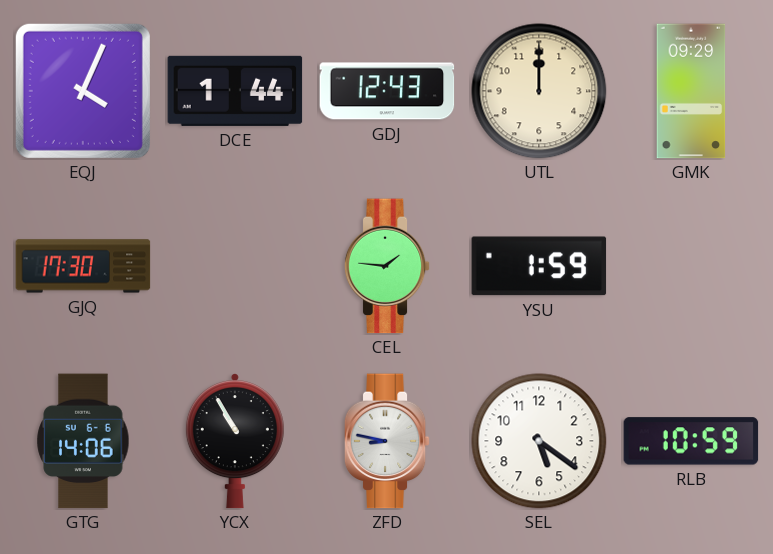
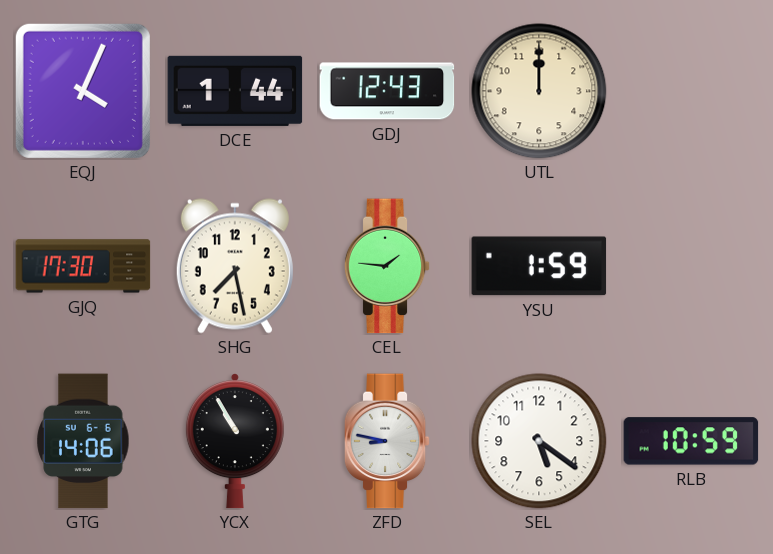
GMK: 09:29 -> none
SHG: none -> 7:28
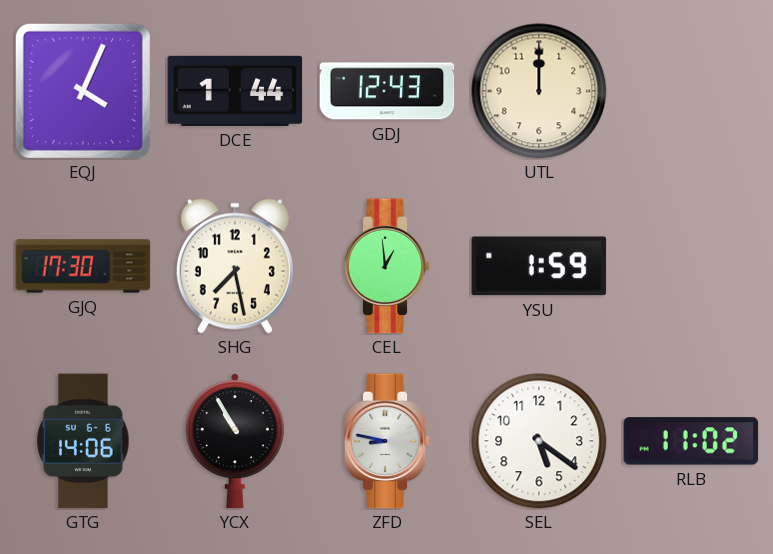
CEL: 1:46 -> 12:59
RLB: 10:59 -> 11:02
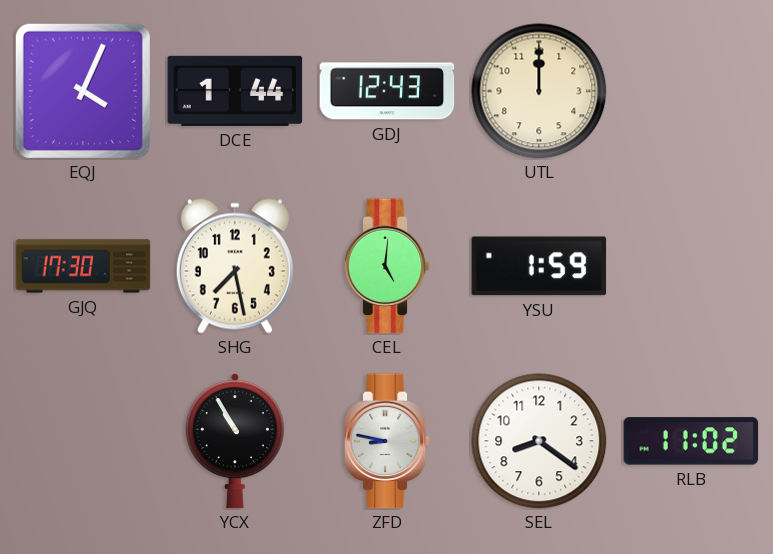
CEL: 12:59 -> 5:01
GTG: 14:06 -> none
SEL: 5:21 -> 8:21
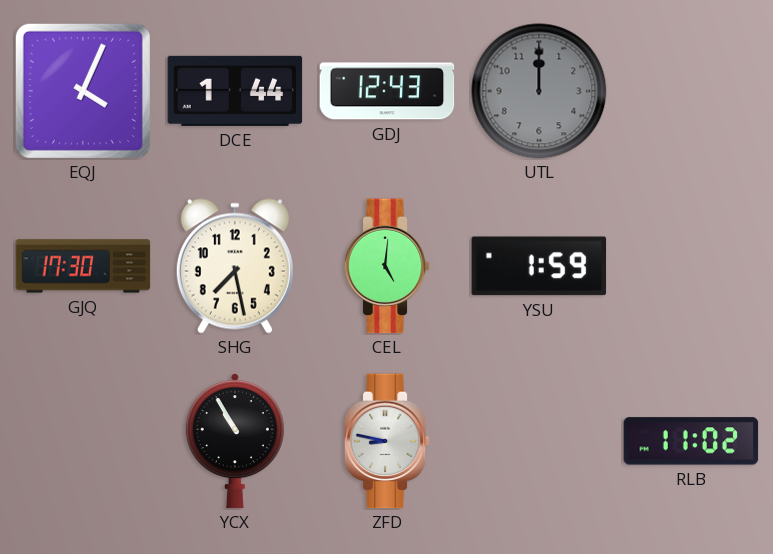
UTL dial: cream -> grey
SEL: 8:21 -> none
